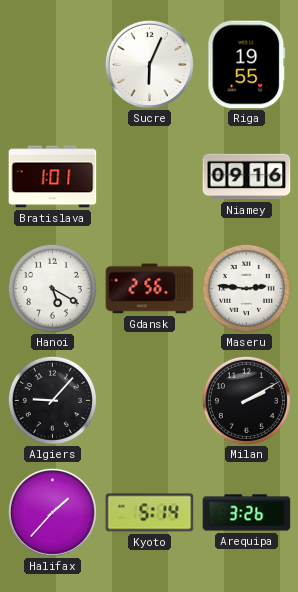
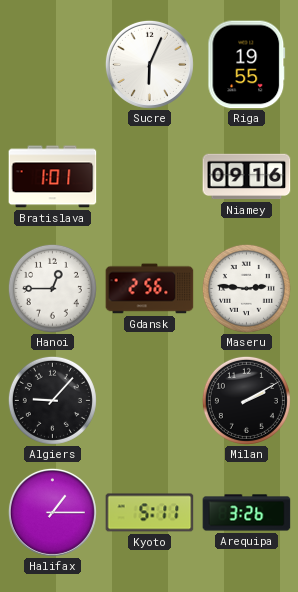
Hanoi: 5:20 -> 12:45
Halifax: 1:37 -> 1:15
Kyoto: 5:14 -> 5:11
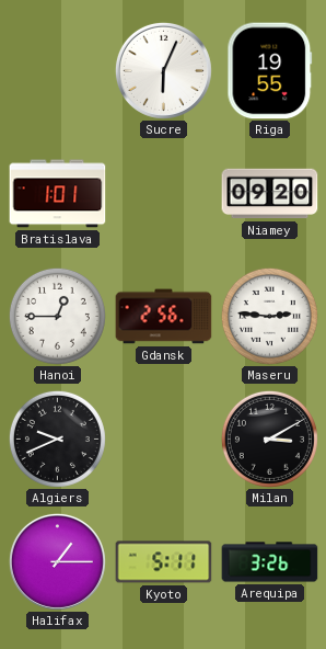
Niamey: 09:16 -> 09:20
Algiers: 9:07 -> 9:41
Milan: 2:10 -> 3:10
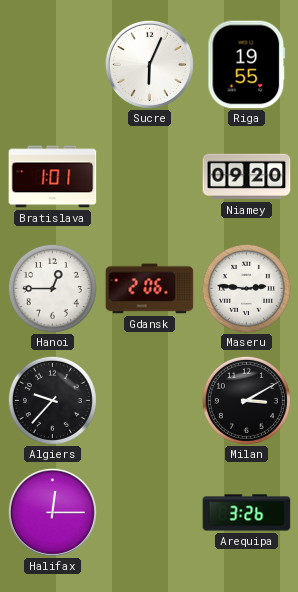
Gdansk: 2:56 -> 2:06
Algiers: 9:41 -> 9:37
Halifax: 1:15 -> 12:15
Kyoto: 5:11 -> none
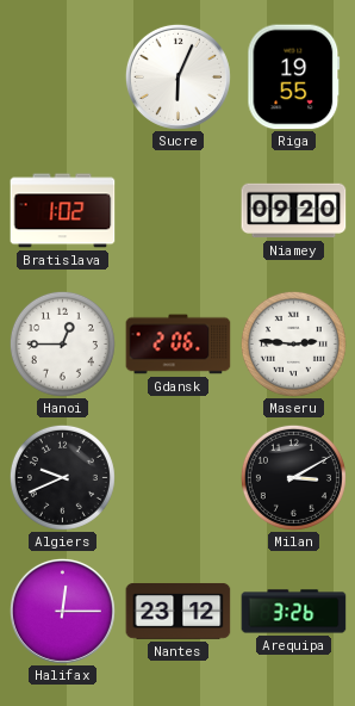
Bratislava: 1:01 -> 1:02
Algiers: 9:37 -> 9:41
Nantes: none -> 23:12
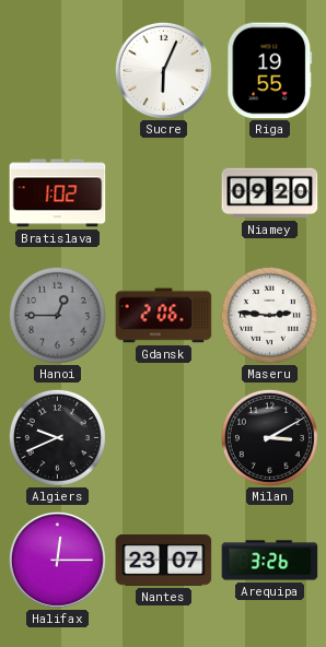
Hanoi dial: white -> grey
Nantes: 23:12 -> 23:07
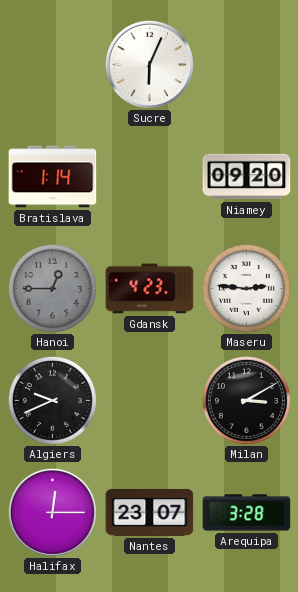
Riga: 19:55 -> none
Bratislava: 1:02 -> 1:14
Gdansk: 2:06 -> 4:23
Arequipa: 3:26 -> 3:28
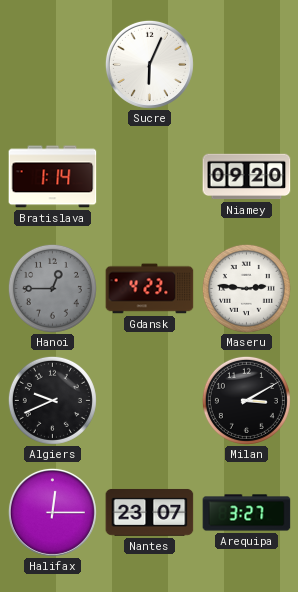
Arequipa: 3:28 -> 3:27
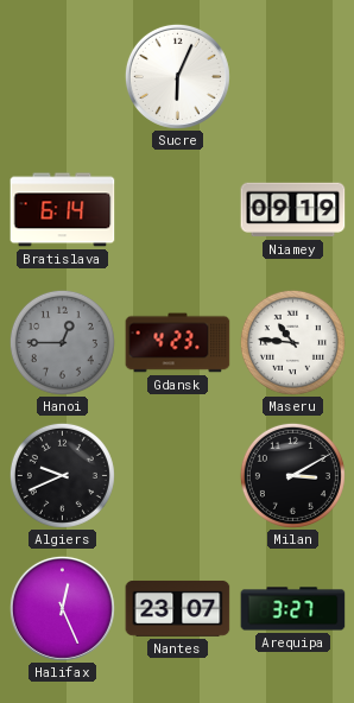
Bratislava: 1:14 -> 6:14
Niamey: 09:20 -> 09:19
Maseru: 2:46 -> 10:46
Halifax: 12:15 -> 12:26
